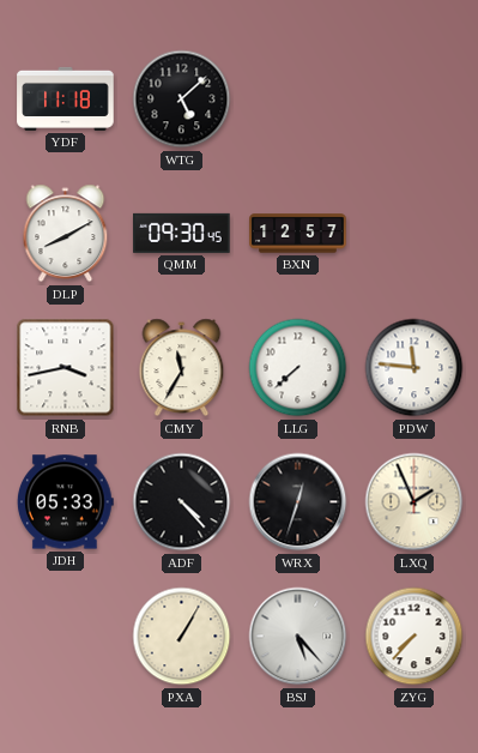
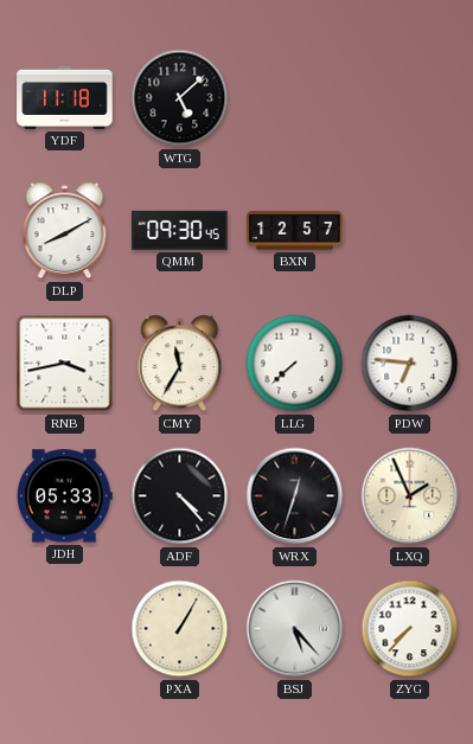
PDW: 11:46 -> 6:46
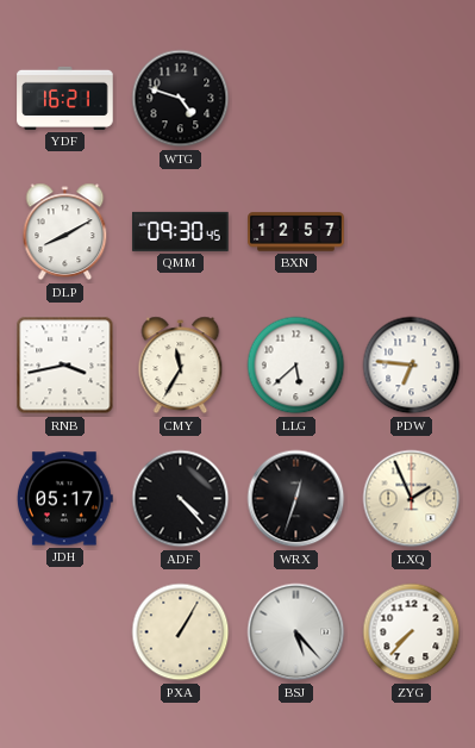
YDF: 11:18 -> 16:21
WTG: 5:08 -> 4:48
LLG: 7:38 -> 5:38
JDH: 05:33 -> 05:17
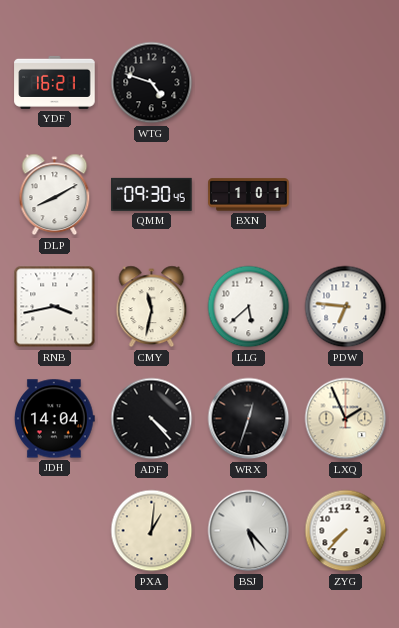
BXN: 12:57 -> 1:01
CMY: 11:35 -> 11:32
JDH: 05:17 -> 14:04
PXA: 1:05 -> 1:01
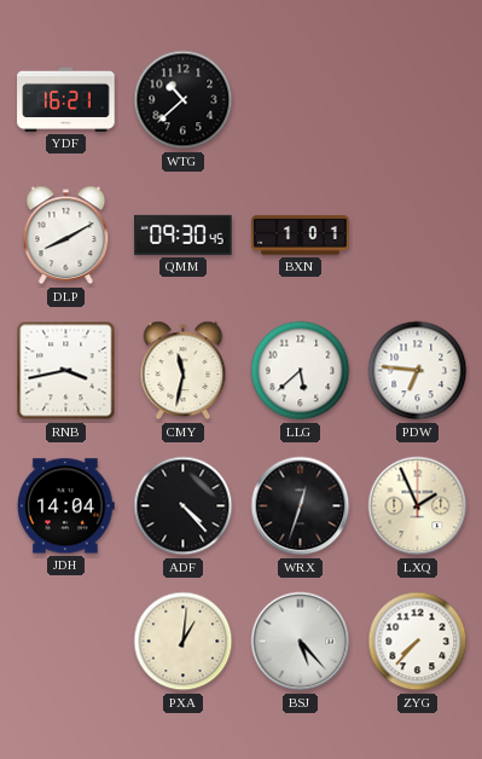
WTG: 4:48 -> 10:38
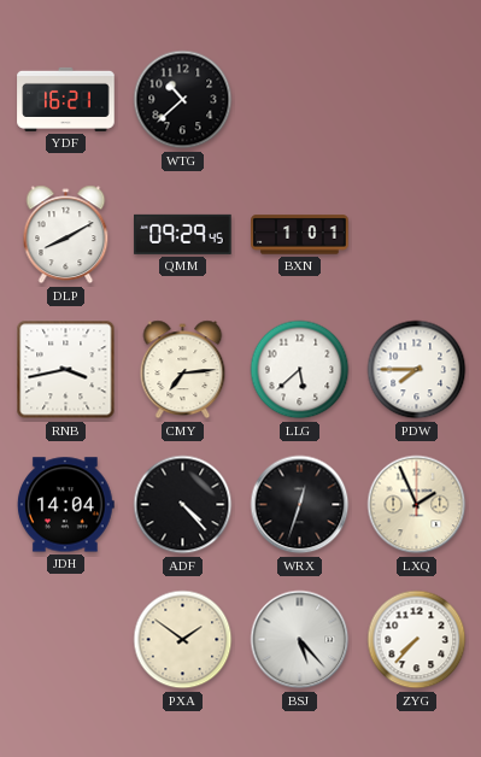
QMM: 09:30 -> 09:29
CMY: 11:32 -> 7:14
PDW: 6:46 -> 7:45
PXA: 1:01 -> 1:51
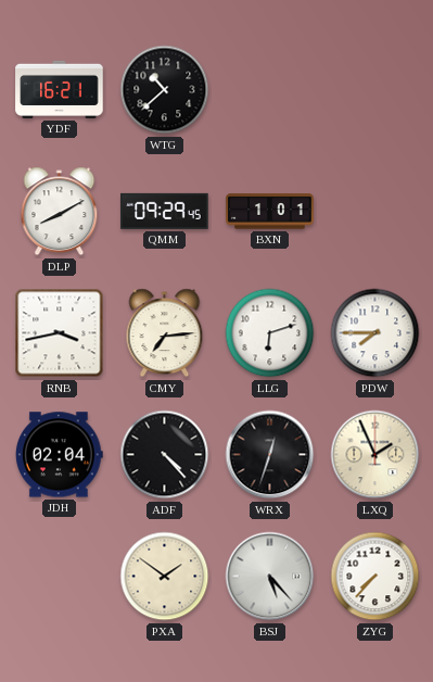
LLG: 5:38 -> 6:12
JDH: 14:04 -> 02:04
